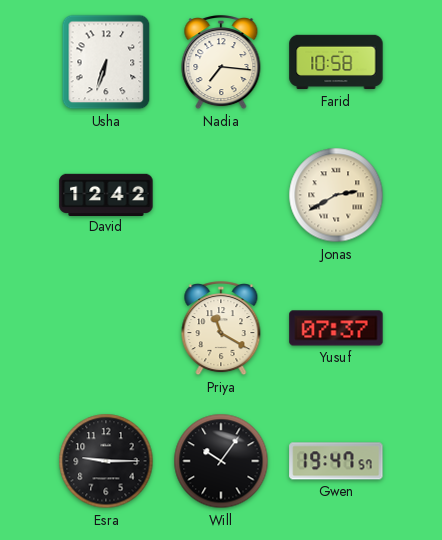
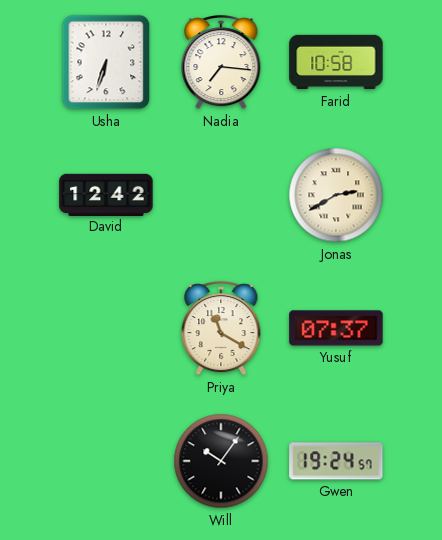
Esra: 9:15 -> none
Gwen: 19:47 -> 19:24
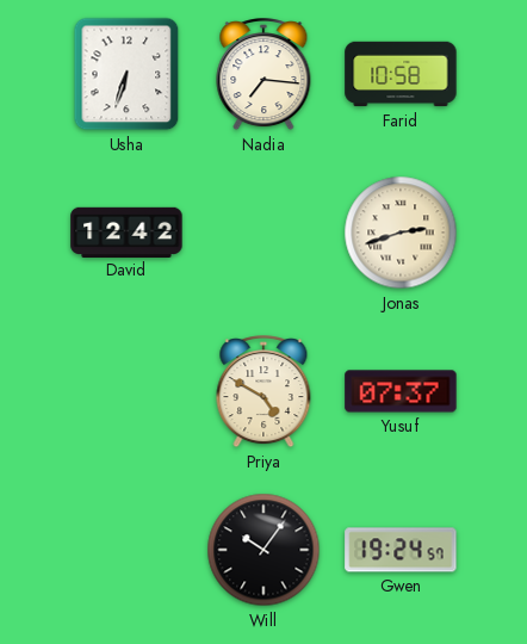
Jonas: 2:40 -> 2:42
Priya: 11:20 -> 4:50
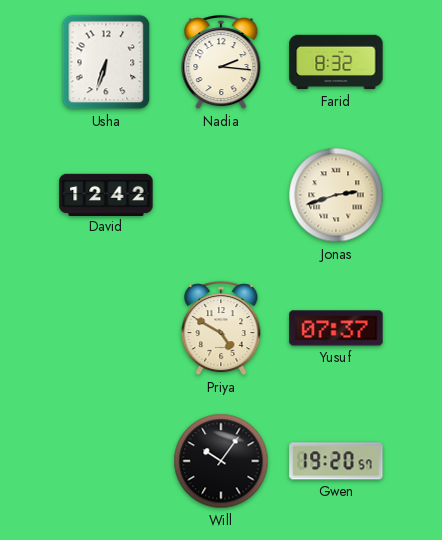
Nadia: 7:16 -> 2:16
Farid: 10:58 -> 8:32
Gwen: 19:24 -> 19:20
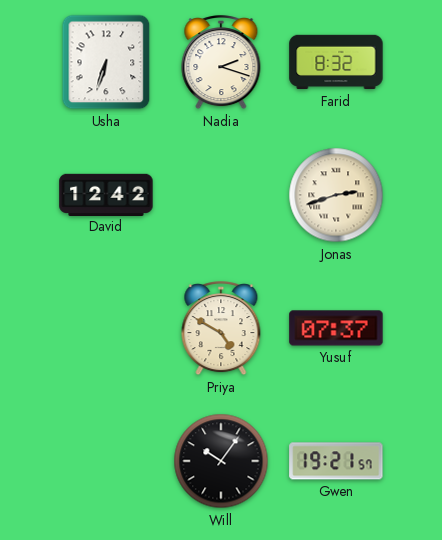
Nadia: 2:16 -> 2:18
Gwen: 19:20 -> 19:21
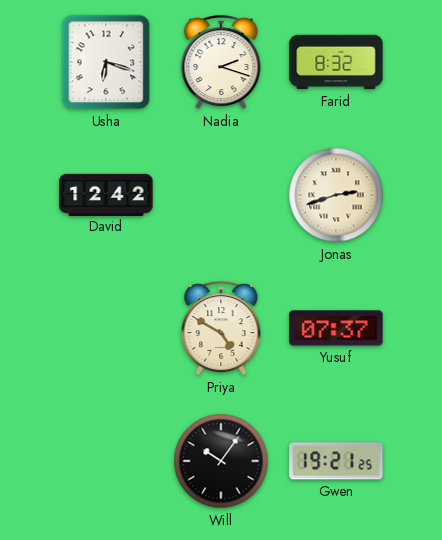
Usha: 6:33 -> 6:18
Gwen: 19:21:57 -> 19:21:25
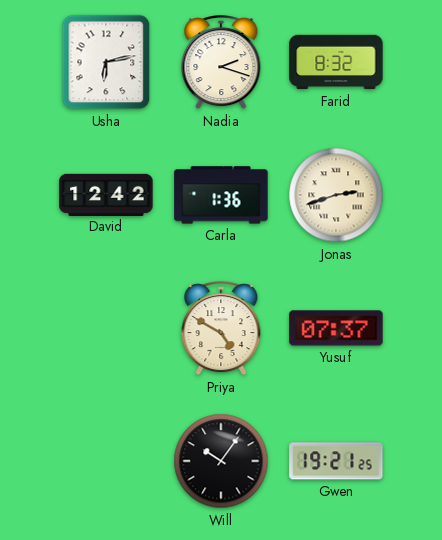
Usha: 6:18 -> 6:13
Carla: none -> 1:36
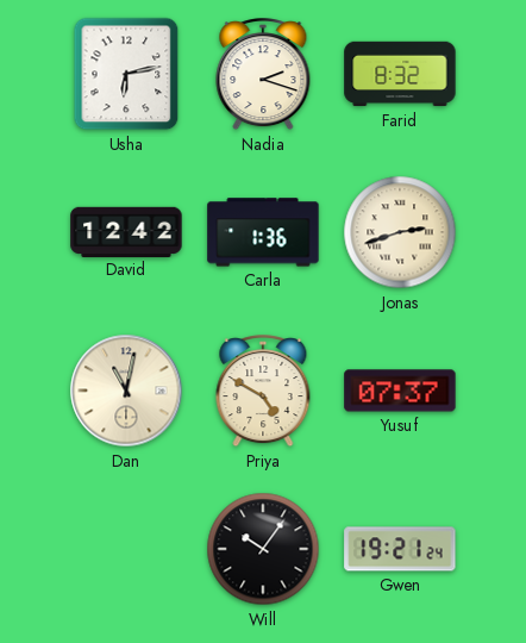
Dan: none -> 11:02
Gwen: 19:21:25 -> 19:21:24
